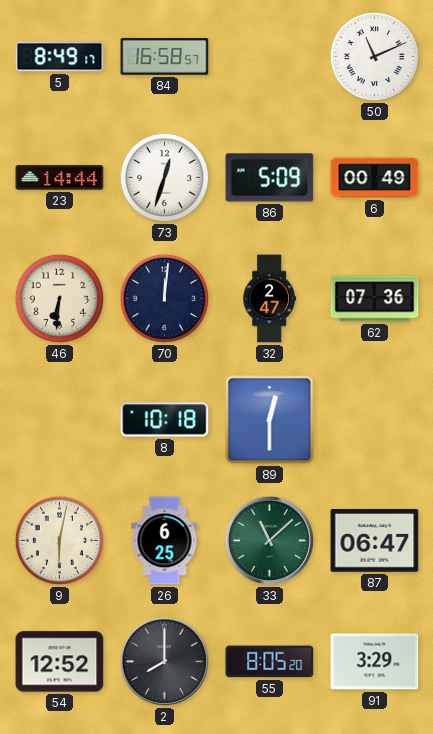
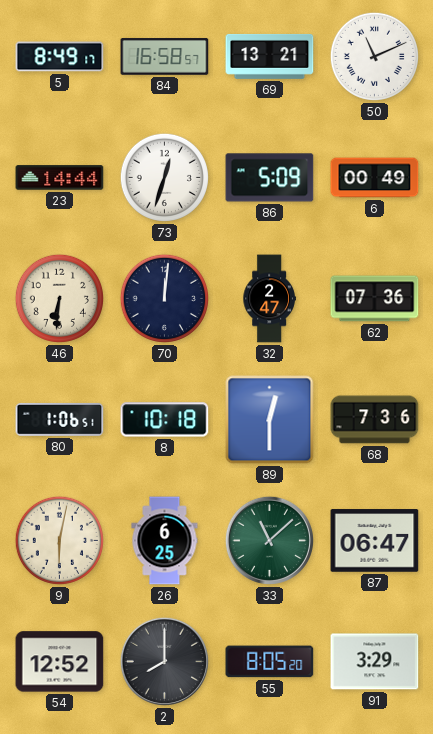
69: none -> 13:21
80: none -> 1:06
68: none -> 7:36
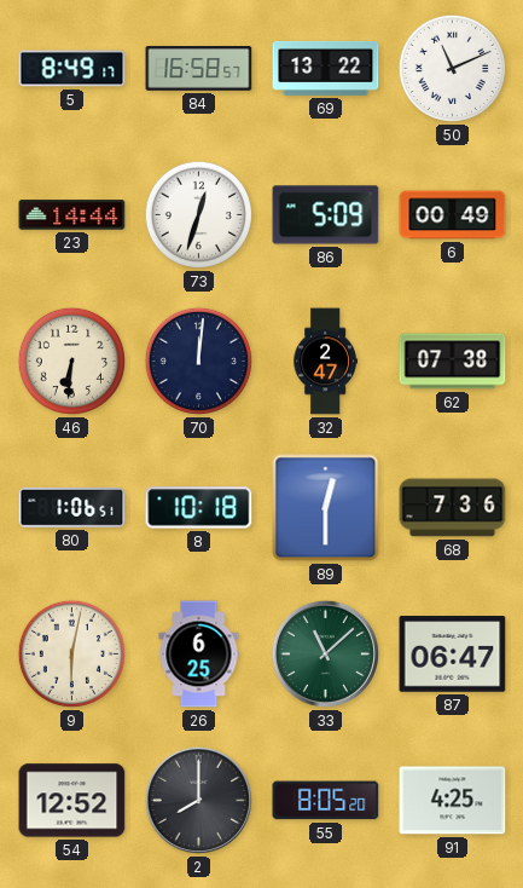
69: 13:21 -> 13:22
62: 07:36 -> 07:38
91: 3:29 -> 4:25
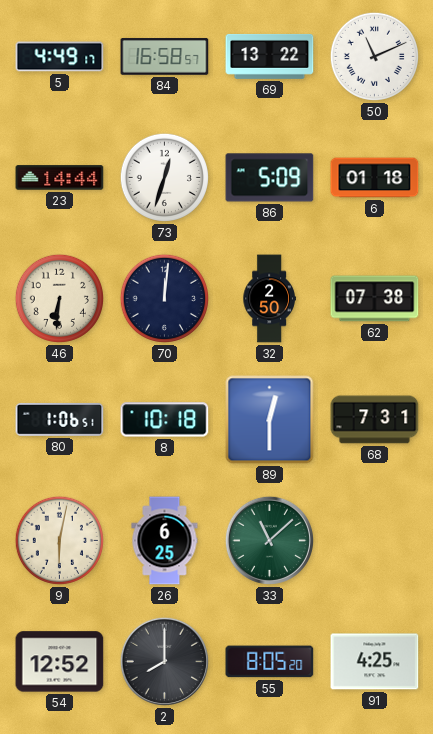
5: 8:49 -> 4:49
6: 00:49 -> 01:18
32: 2:47 -> 2:50
68: 7:36 -> 7:31
87: 06:47 -> none
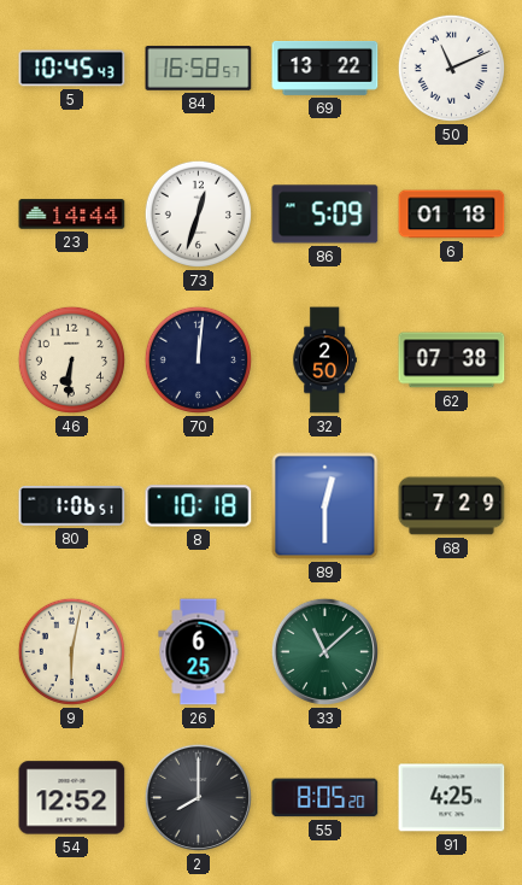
5: 4:49 -> 10:45
68: 7:31 -> 7:29
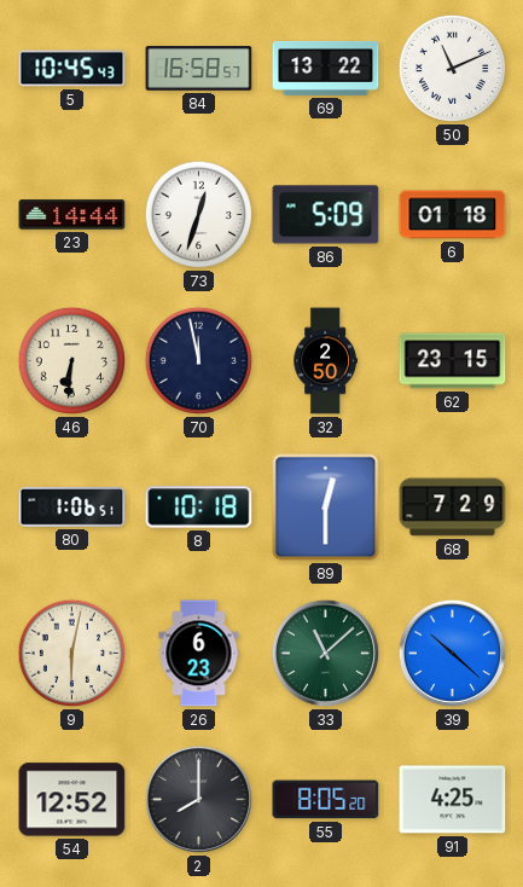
70: 12:01 -> 11:58
62: 07:38 -> 23:15
26: 6:25 -> 6:23
39: none -> 10:22
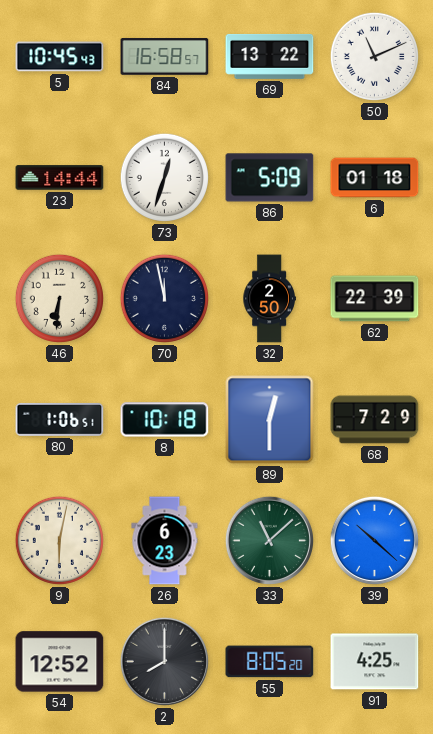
62: 23:15 -> 22:39
